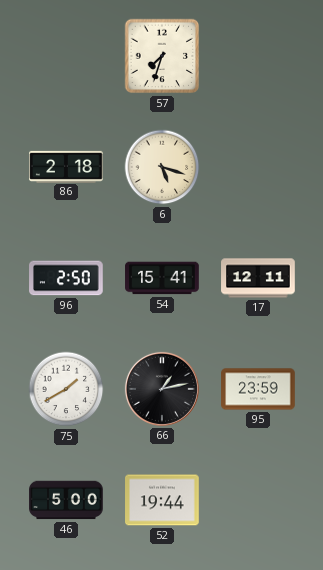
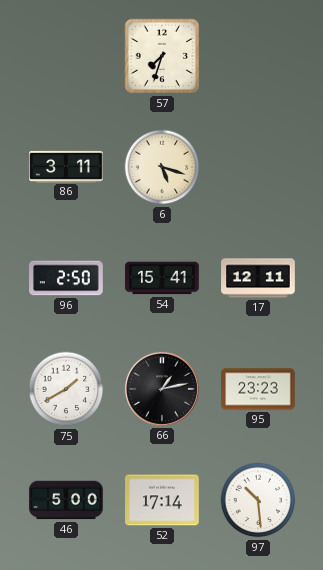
86: 2:18 -> 3:11
95: 23:59 -> 23:23
52: 19:44 -> 17:14
97: none -> 10:29
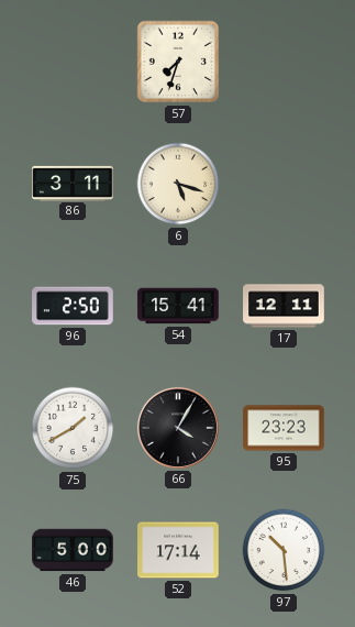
66: 1:13 -> 4:05
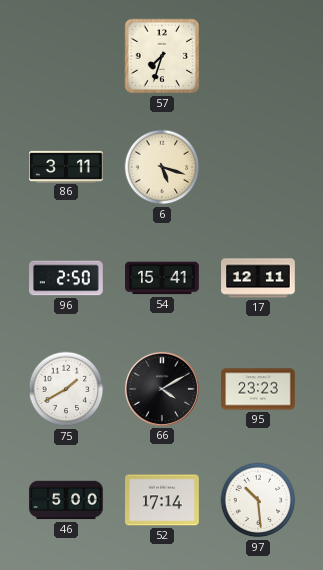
66: 4:05 -> 4:10
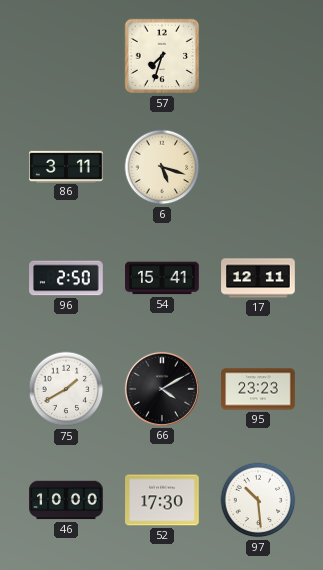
46: 5:00 -> 10:00
52: 17:14 -> 17:30
